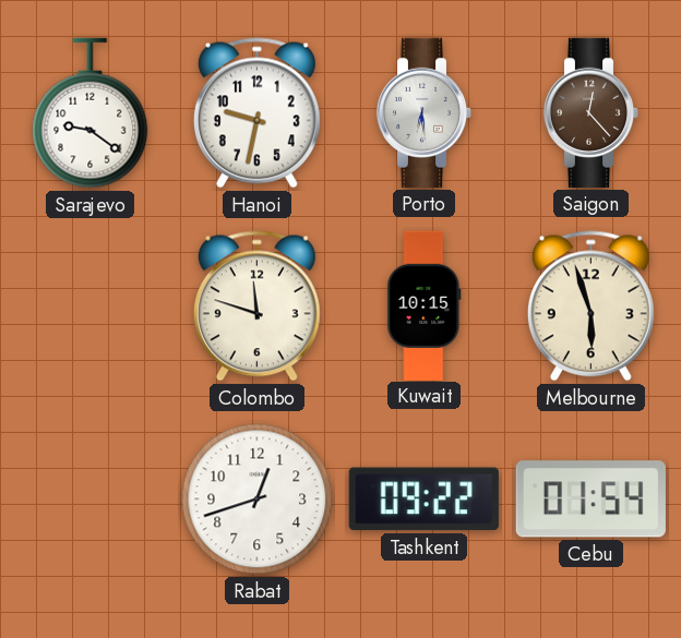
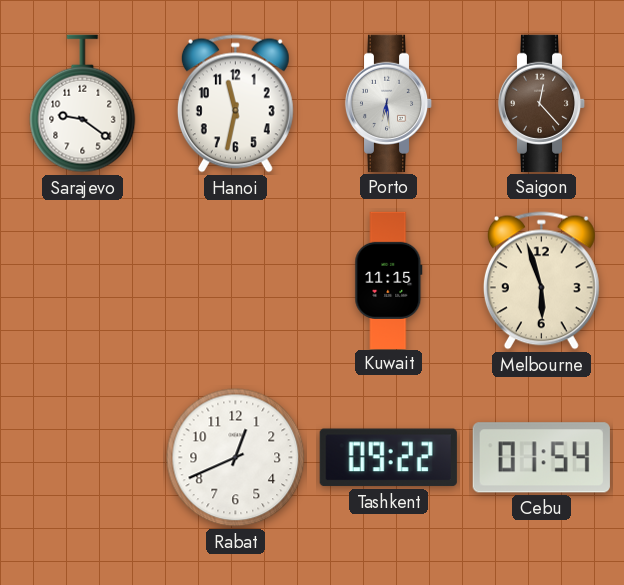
Hanoi: 9:32 -> 11:32
Colombo: 11:48 -> none
Kuwait: 10:15 -> 11:15
Rabat: 12:42 -> 12:41
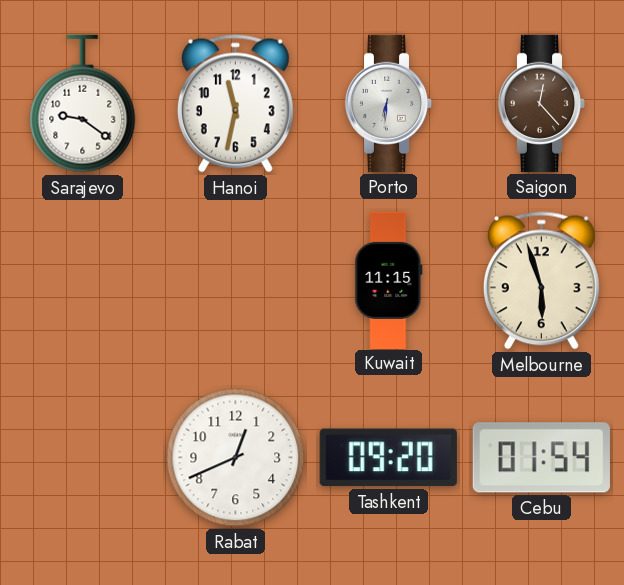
Porto: 6:29 -> 6:31
Tashkent: 09:22 -> 09:20
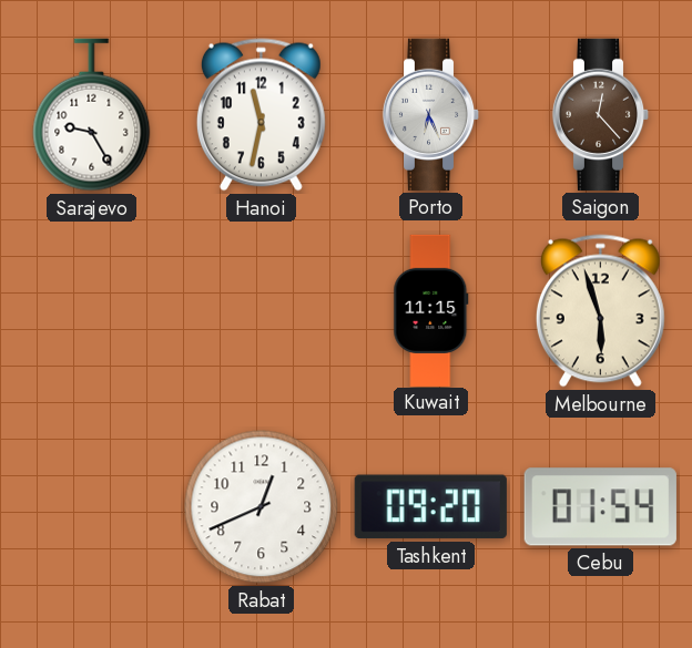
Sarajevo: 9:21 -> 9:25
Porto: 6:31 -> 6:26
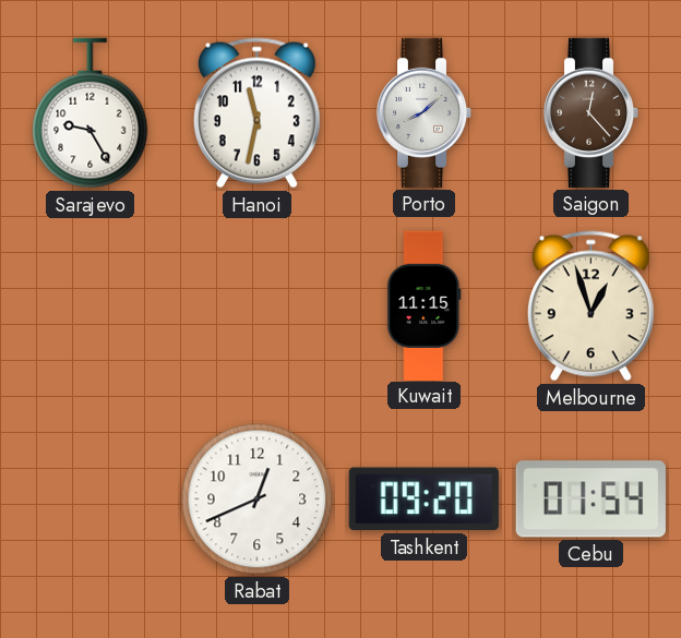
Porto: 6:26 -> 8:08
Melbourne: 5:57 -> 12:57
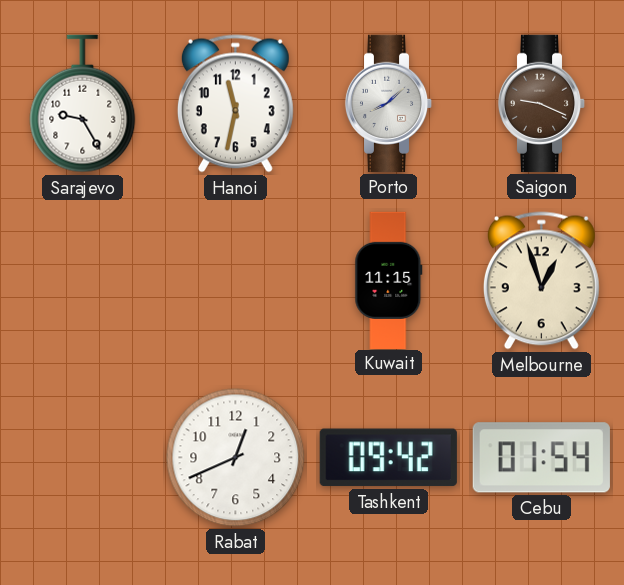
Saigon: 12:23 -> 9:19
Tashkent: 09:20 -> 09:42
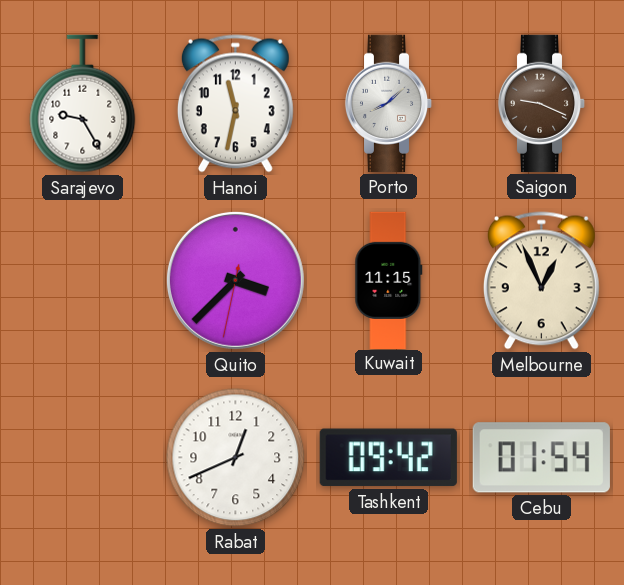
Quito: none -> 3:37
Melbourne: 12:57 -> 12:56
